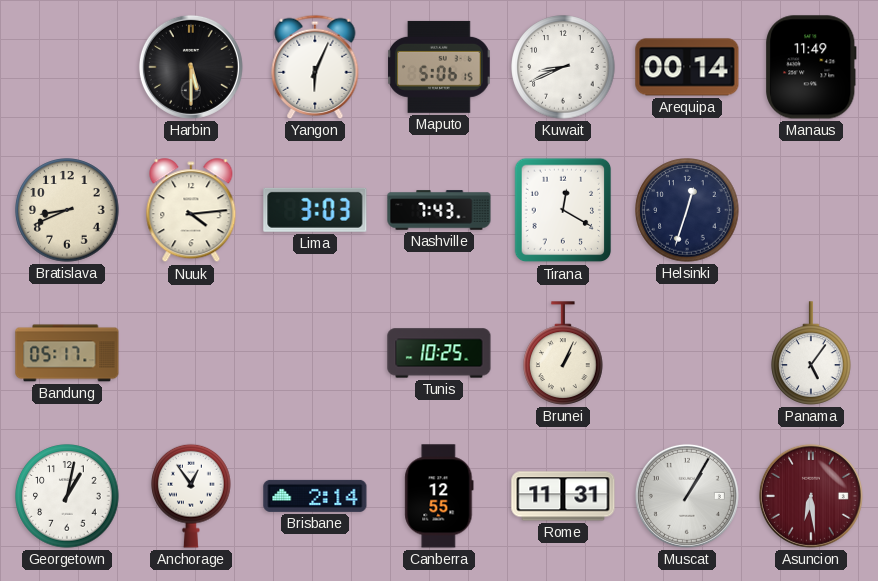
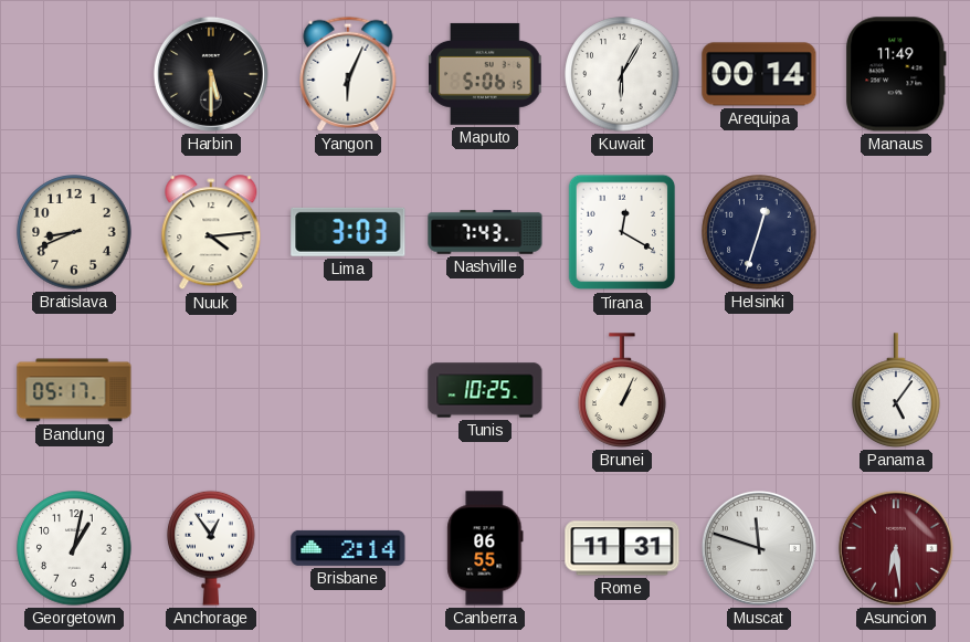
Kuwait: 8:41 -> 6:05
Canberra: 12:55 -> 06:55
Muscat: 1:05 -> 11:48
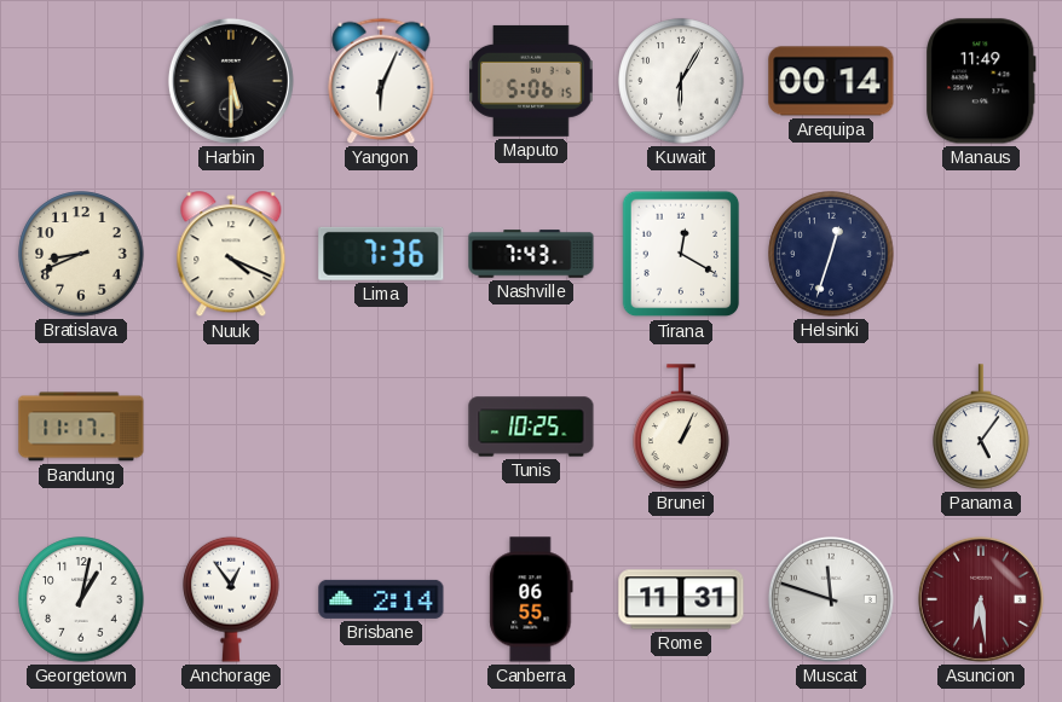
Nuuk: 4:14 -> 4:19
Lima: 3:03 -> 7:36
Bandung: 05:17 -> 11:17
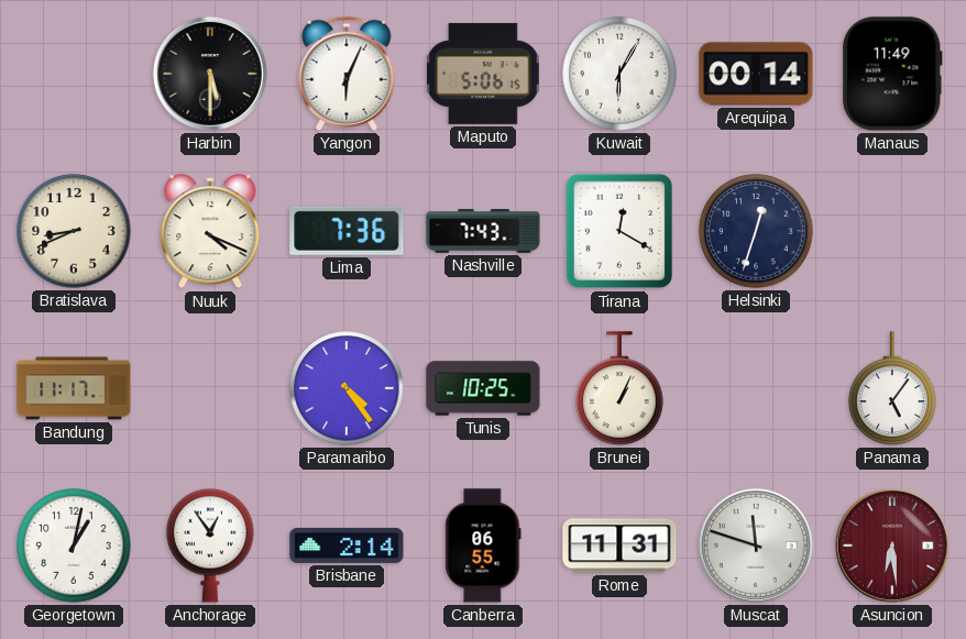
Paramaribo: none -> 4:24
